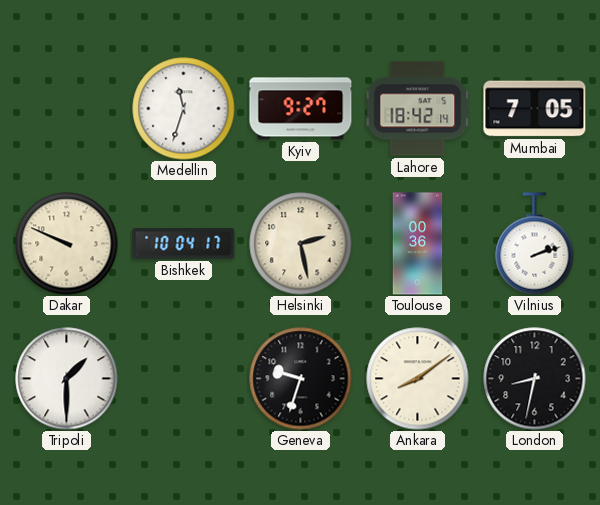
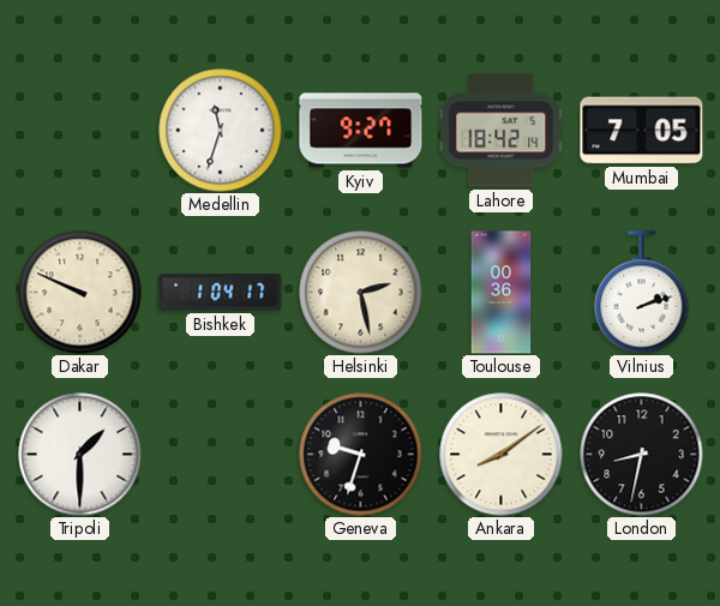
Bishkek: 10:04 -> 1:04
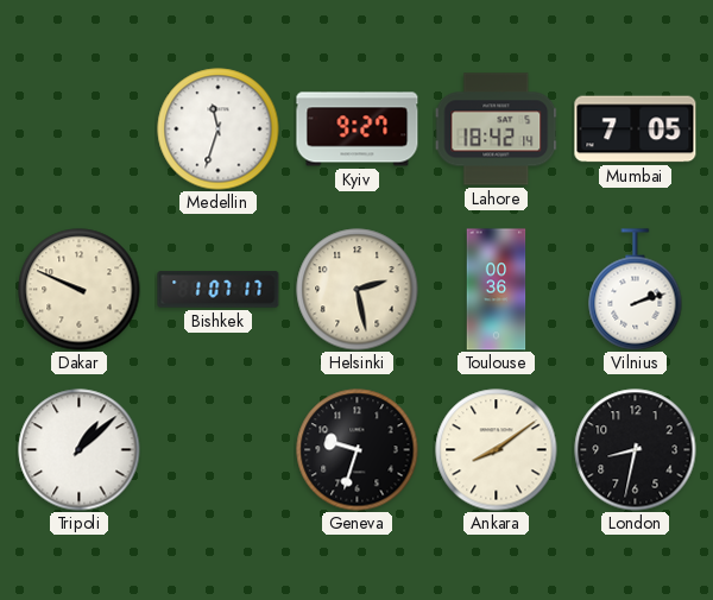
Bishkek: 1:04 -> 1:07
Tripoli: 1:30 -> 1:08
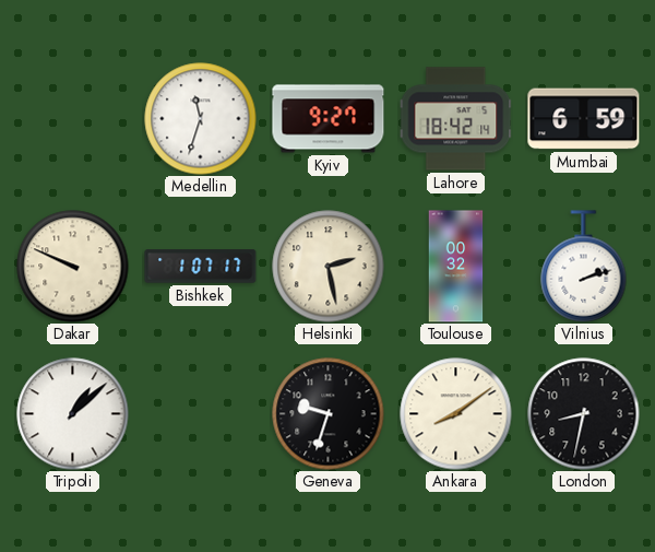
Mumbai: 7:05 -> 6:59
Toulouse: 00:36 -> 00:32
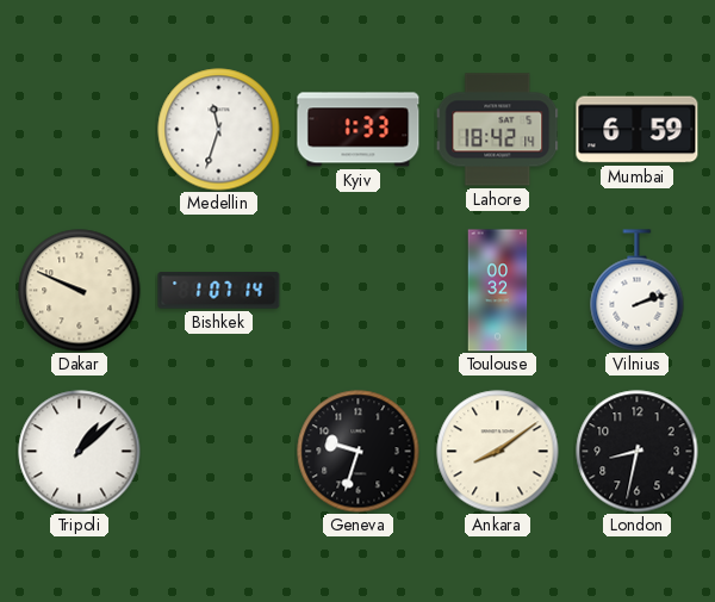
Kyiv: 9:27 -> 1:33
Bishkek: 1:07:17 -> 1:07:14
Helsinki: 2:28 -> none
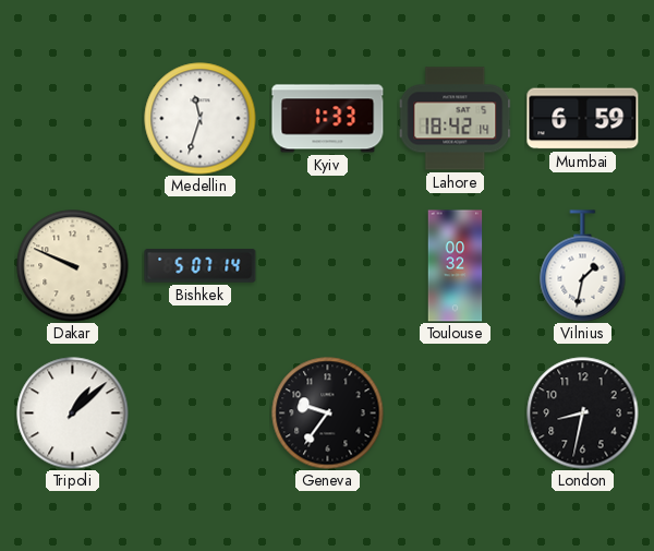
Bishkek: 1:07 -> 5:07
Vilnius: 2:12 -> 1:32
Geneva: 9:33 -> 9:36
Ankara: 8:09 -> none
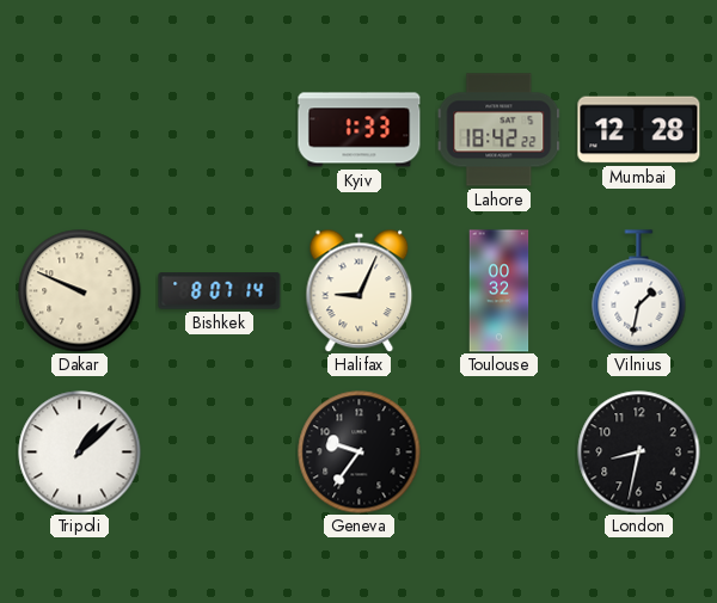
Medellin: 11:33 -> none
Lahore: 18:42:14 -> 18:42:22
Mumbai: 6:59 -> 12:28
Bishkek: 5:07 -> 8:07
Halifax: none -> 9:04
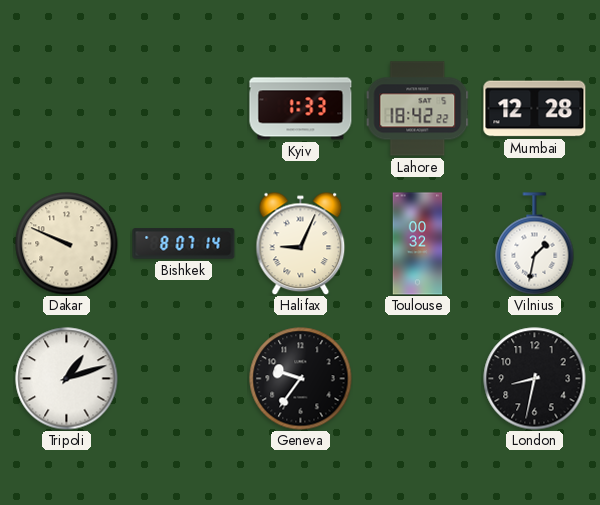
Tripoli: 1:08 -> 1:12
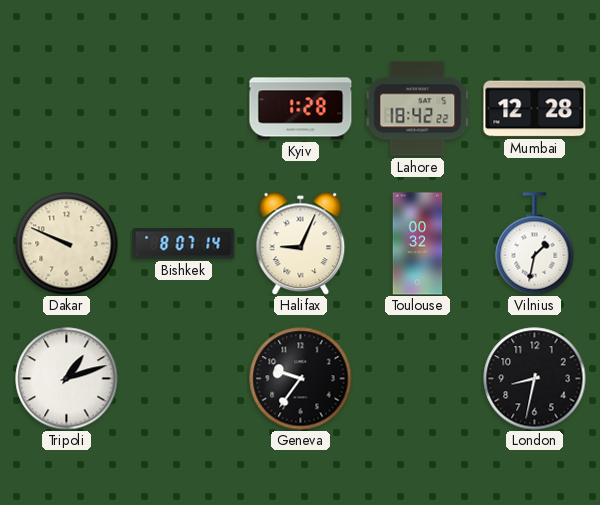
Kyiv: 1:33 -> 1:28
